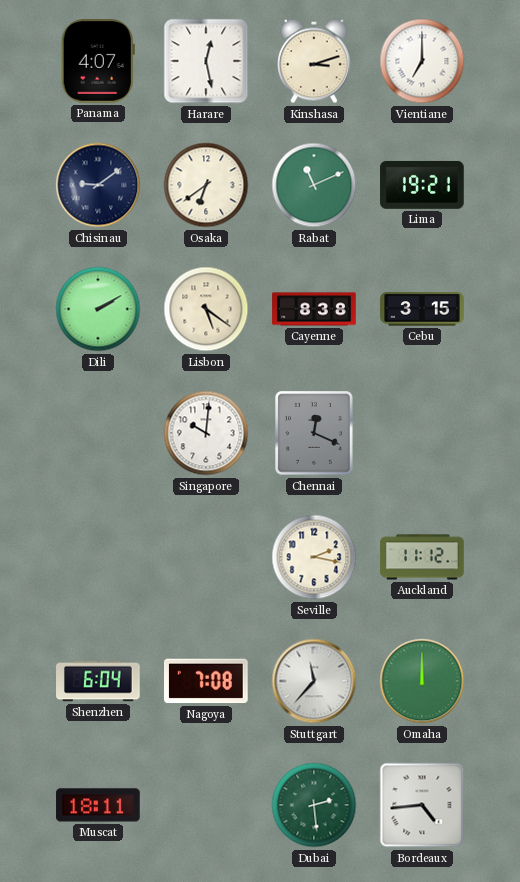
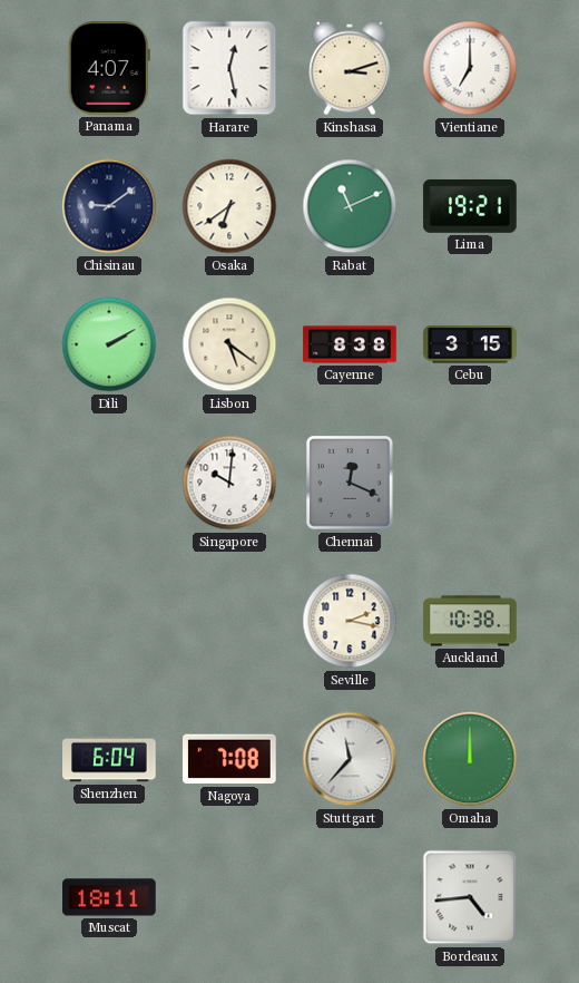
Auckland: 11:12 -> 10:38
Dubai: 2:29 -> none
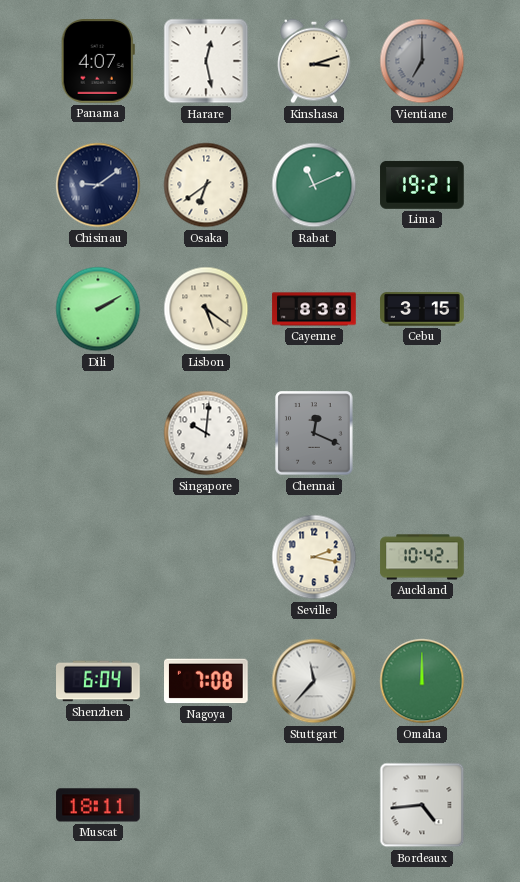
Vientiane dial: white -> grey
Auckland: 10:38 -> 10:42
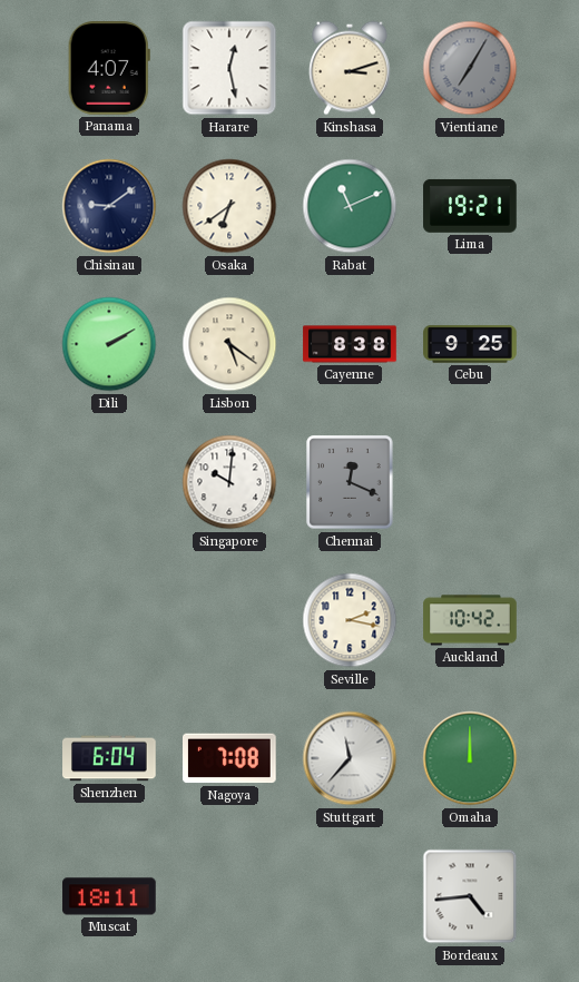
Vientiane: 7:00 -> 7:05
Cebu: 3:15 -> 9:25
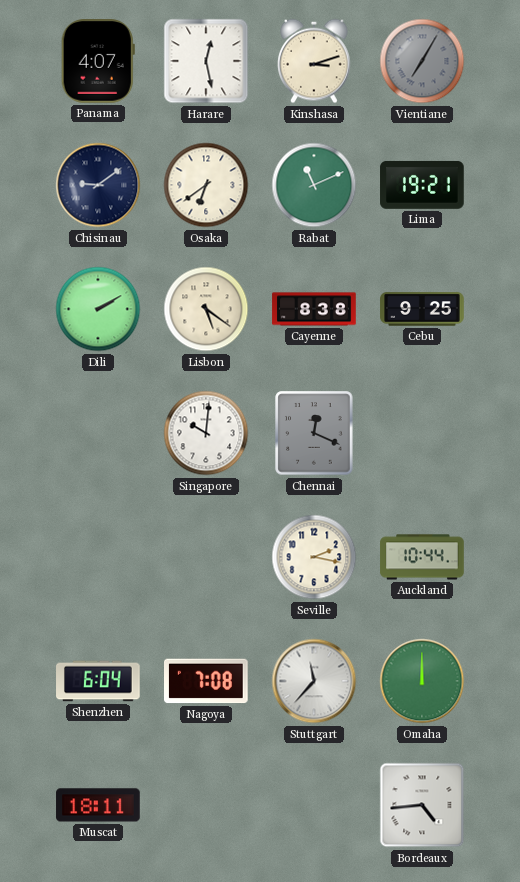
Auckland: 10:42 -> 10:44
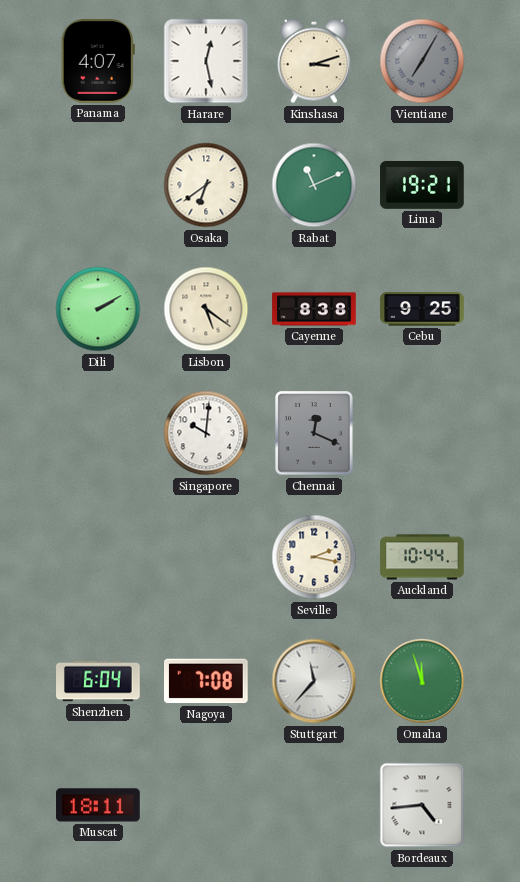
Chisinau: 9:09 -> none
Omaha: 12:00 -> 11:57
